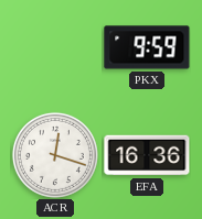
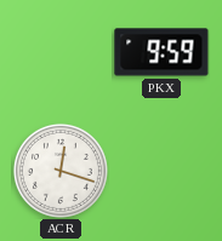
EFA: 16:36 -> none
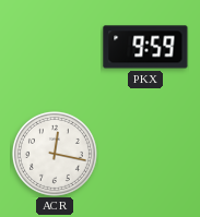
ACR: 12:18 -> 12:17
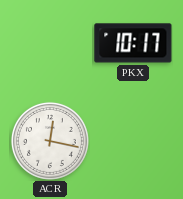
PKX: 9:59 -> 10:17
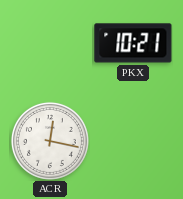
PKX: 10:17 -> 10:21
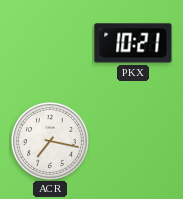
ACR: 12:17 -> 7:17
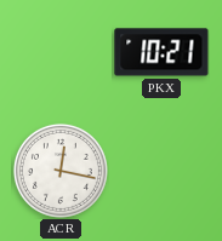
ACR: 7:17 -> 12:17
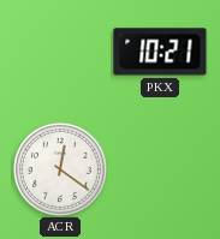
ACR: 12:17 -> 12:21
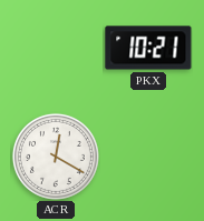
ACR: 12:21 -> 12:20
